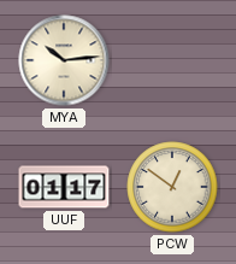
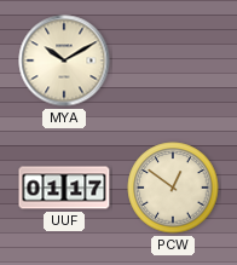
MYA: 10:14 -> 10:10
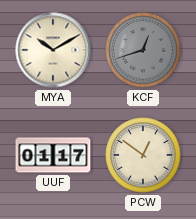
KCF: none -> 12:42
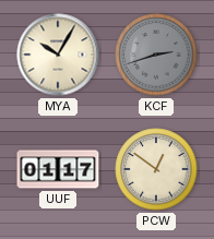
MYA: 10:10 -> 10:05
KCF: 12:42 -> 2:42
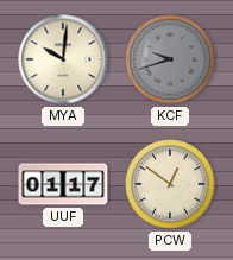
MYA: 10:05 -> 10:01
KCF: 2:42 -> 9:42
